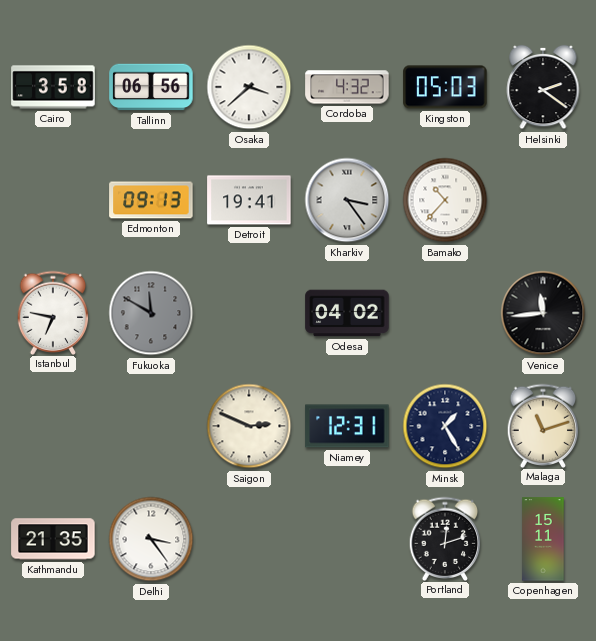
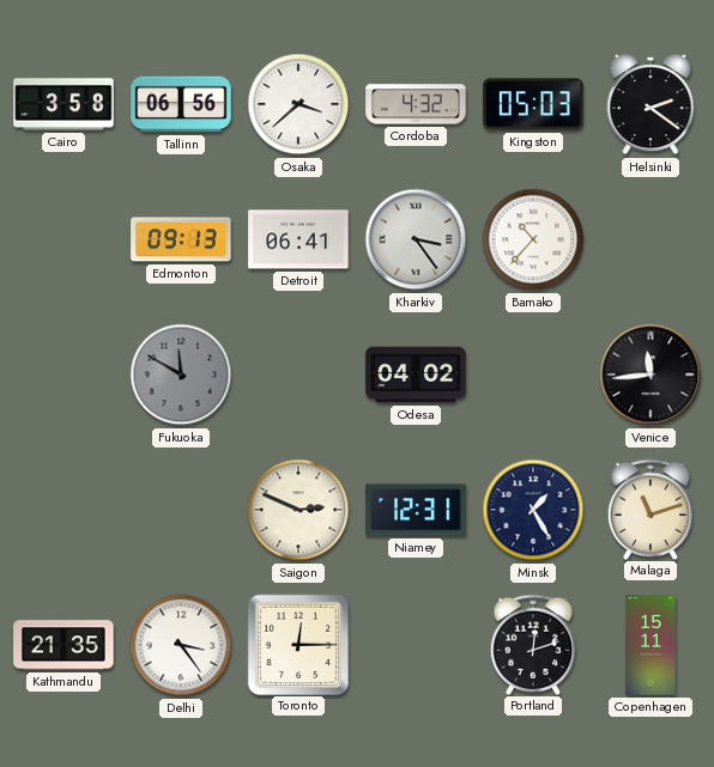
Detroit: 19:41 -> 06:41
Istanbul: 6:47 -> none
Toronto: none -> 12:15
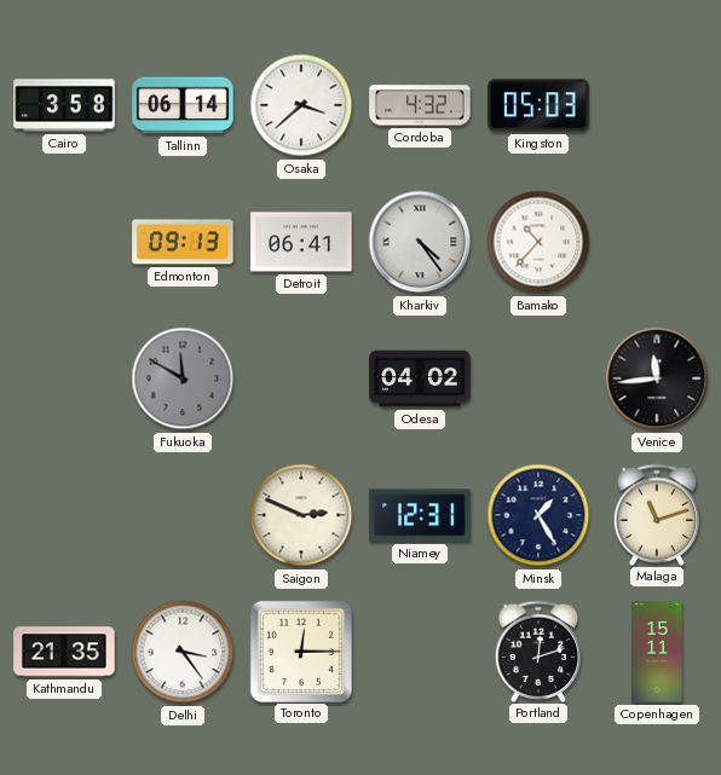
Tallinn: 06:56 -> 06:14
Helsinki: 2:21 -> none
Kharkiv: 3:24 -> 4:24
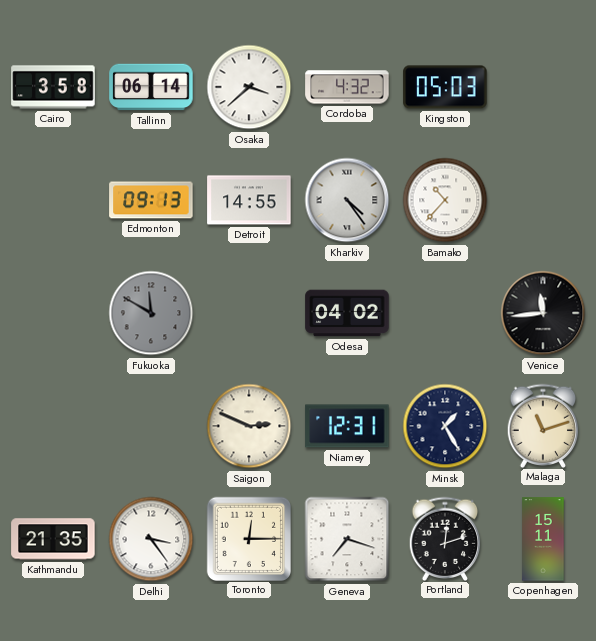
Detroit: 06:41 -> 14:55
Geneva: none -> 7:18
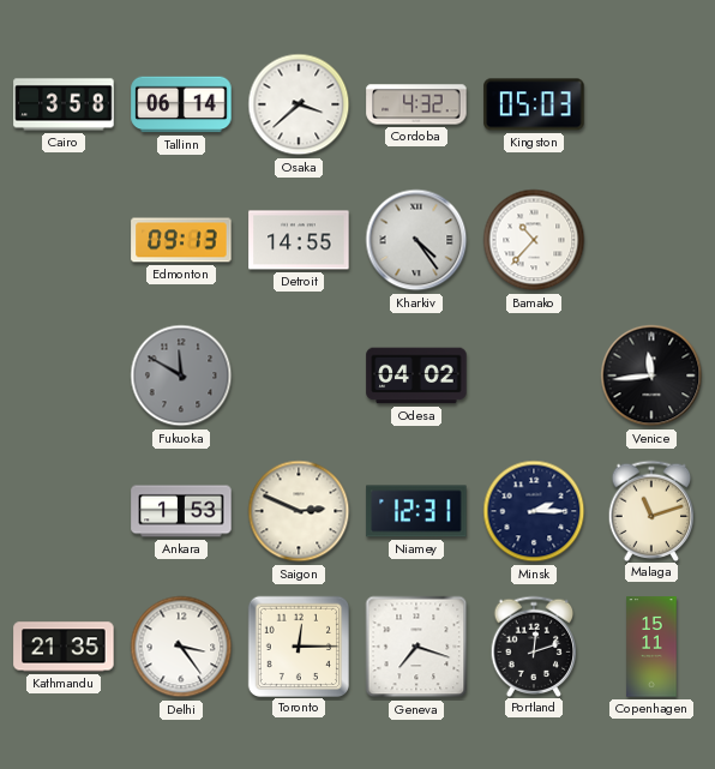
Ankara: none -> 1:53
Minsk: 1:25 -> 2:15
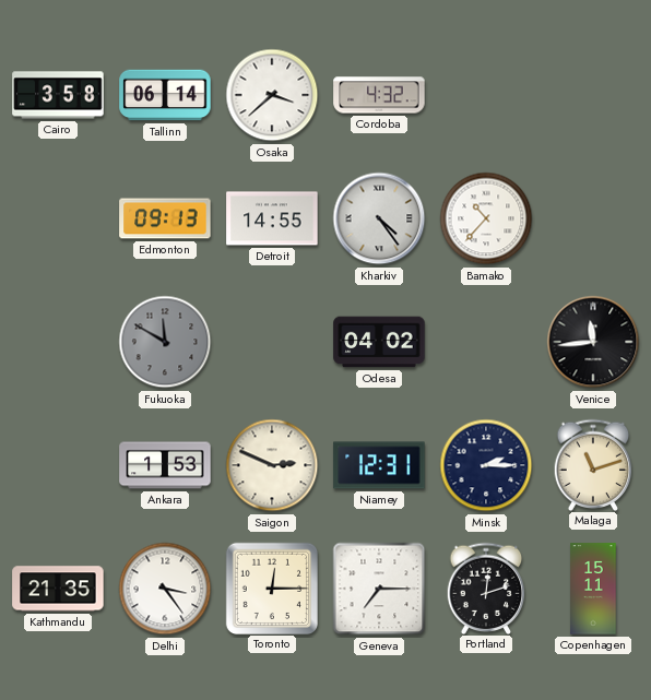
Kingston: 05:03 -> none
Geneva: 7:18 -> 7:15
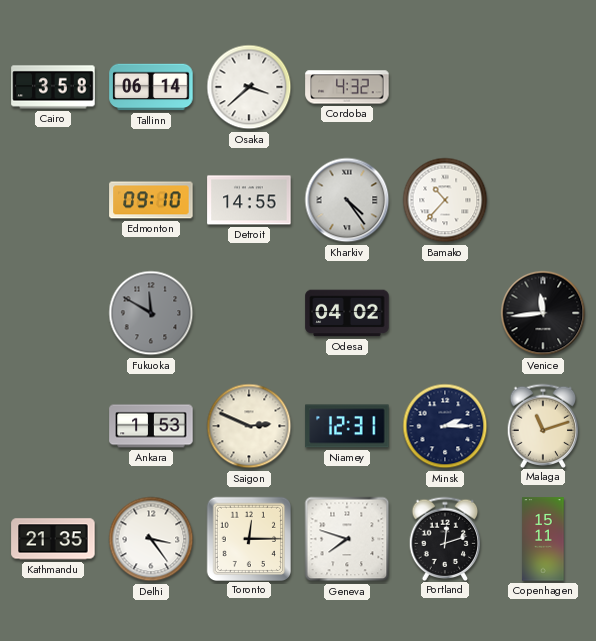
Edmonton: 09:13 -> 09:10
Geneva: 7:15 -> 7:48
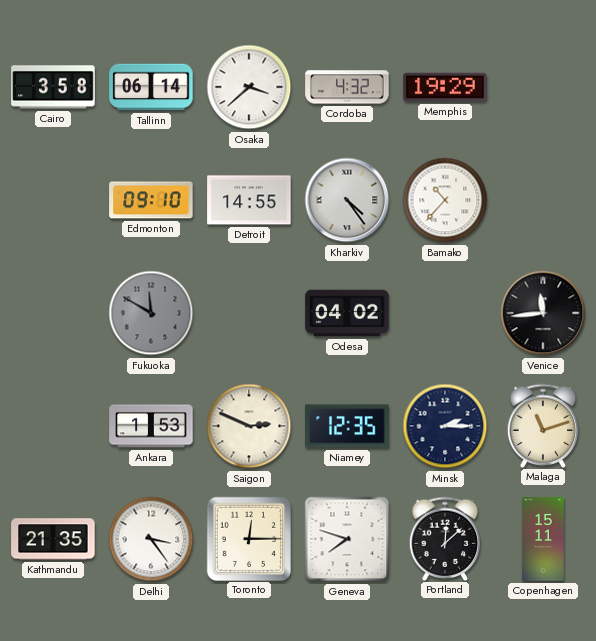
Memphis: none -> 19:29
Niamey: 12:31 -> 12:35
Portland: 12:12 -> 12:08
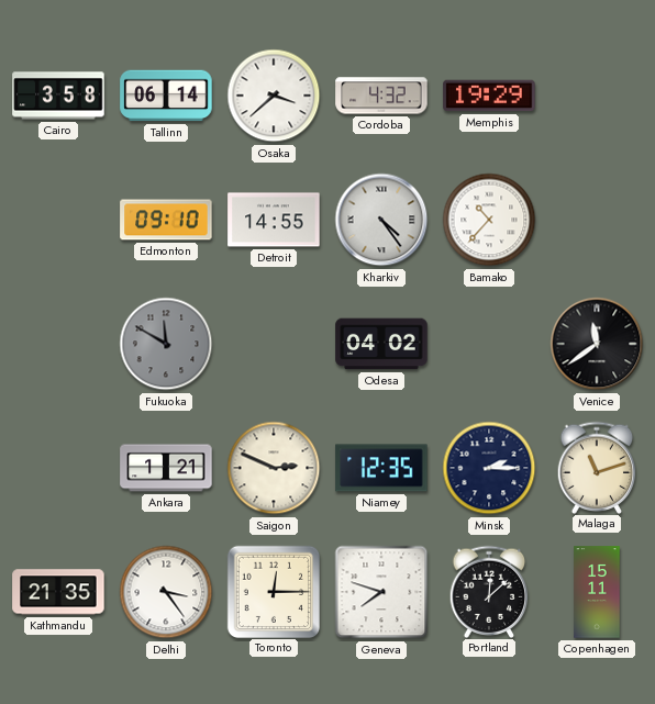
Venice: 11:44 -> 11:39
Ankara: 1:53 -> 1:21
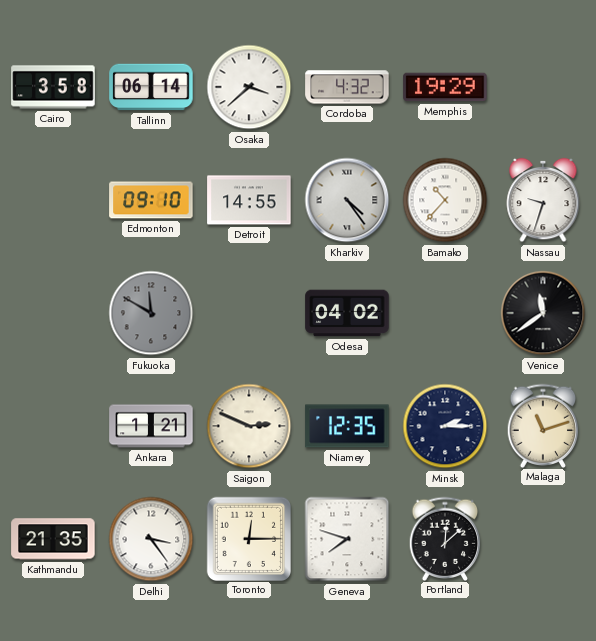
Nassau: none -> 9:33
Copenhagen: 15:11 -> none
